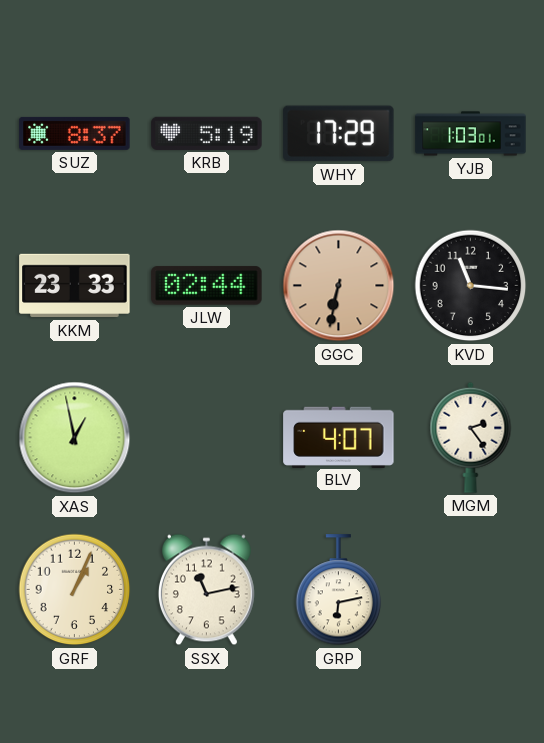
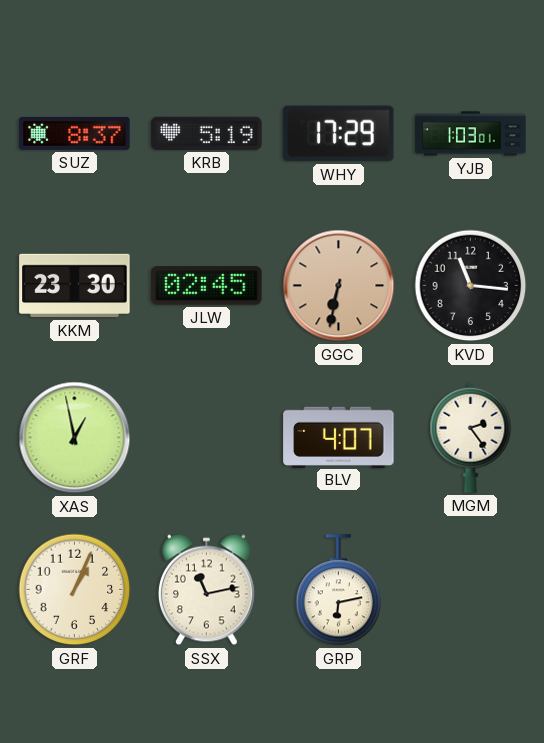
KKM: 23:33 -> 23:30
JLW: 02:44 -> 02:45
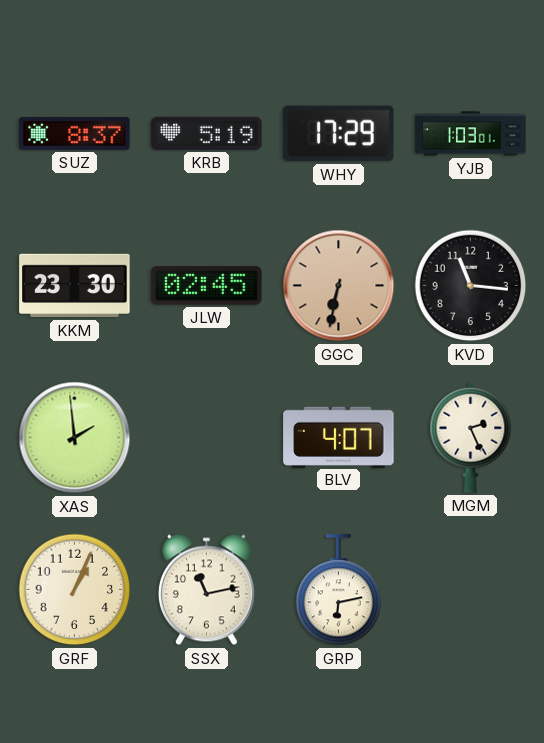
XAS: 12:58 -> 1:59
MGM: 2:24 -> 2:26
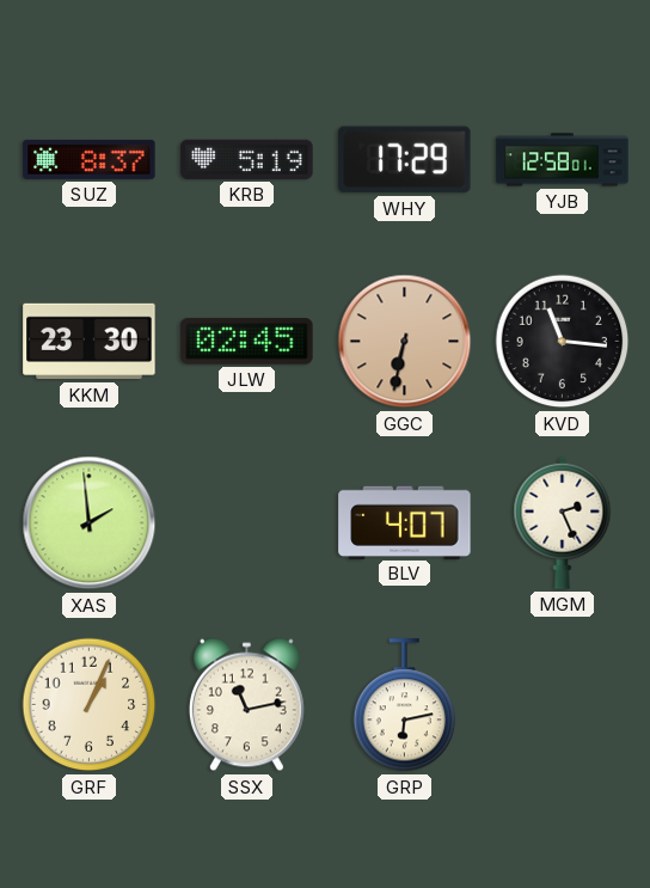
YJB: 1:03 -> 12:58
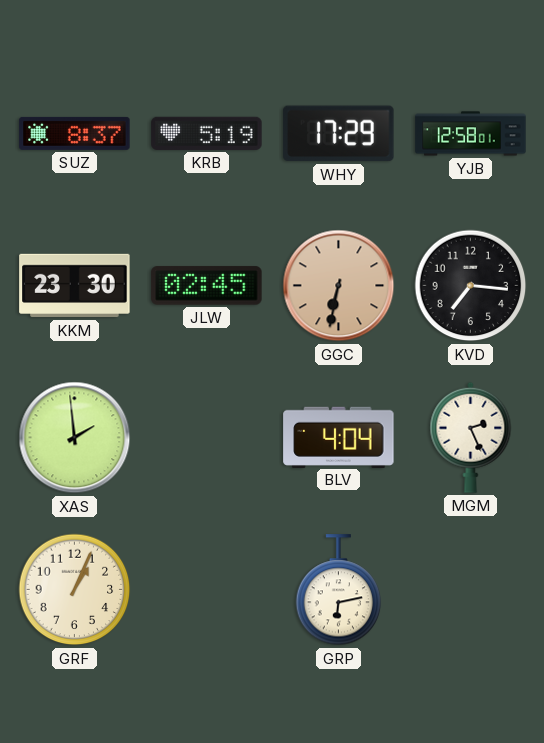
KVD: 11:16 -> 7:16
BLV: 4:07 -> 4:04
SSX: 11:13 -> none
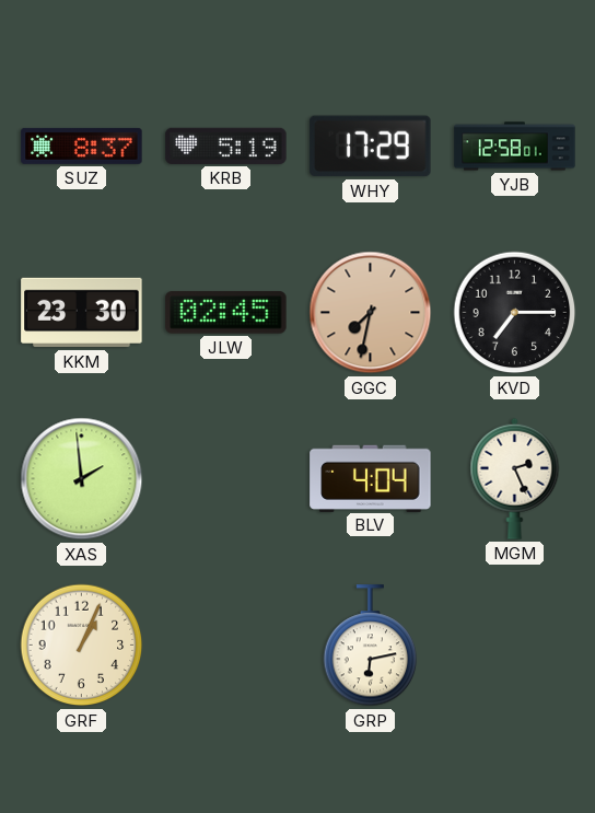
GGC: 6:32 -> 7:32
KVD: 7:16 -> 7:15
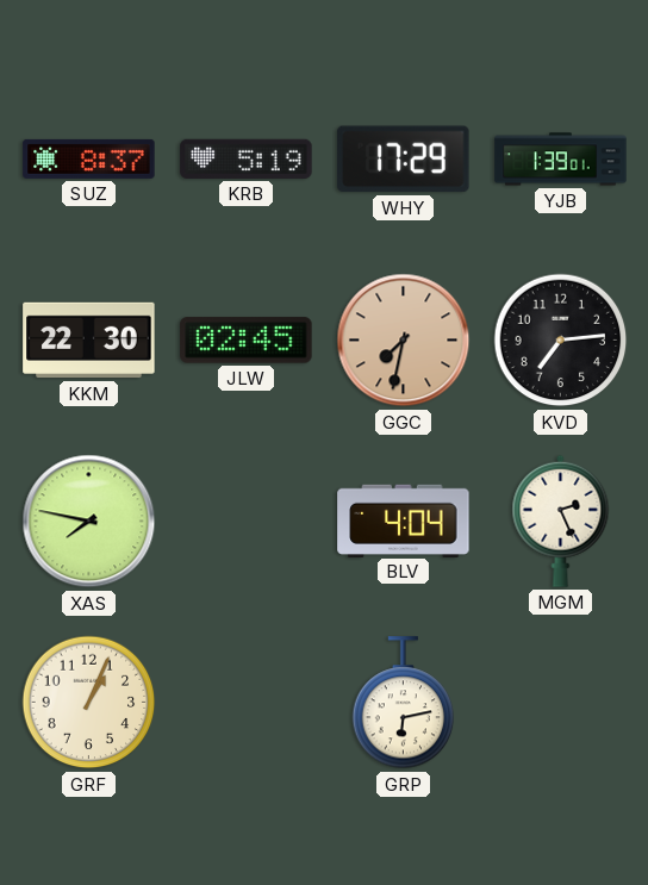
YJB: 12:58 -> 1:39
KKM: 23:30 -> 22:30
KVD: 7:15 -> 7:14
XAS: 1:59 -> 7:47
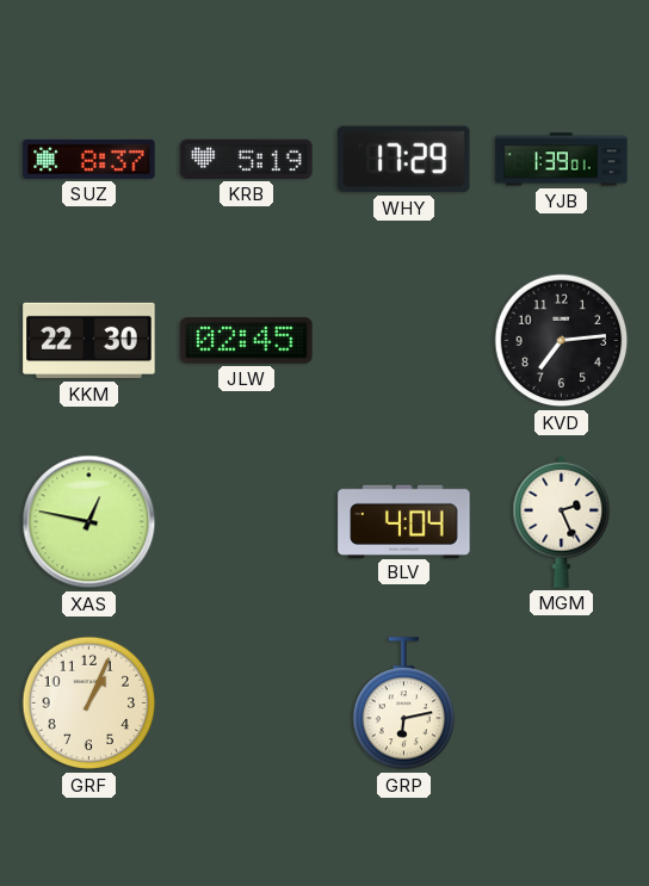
GGC: 7:32 -> none
XAS: 7:47 -> 12:47
